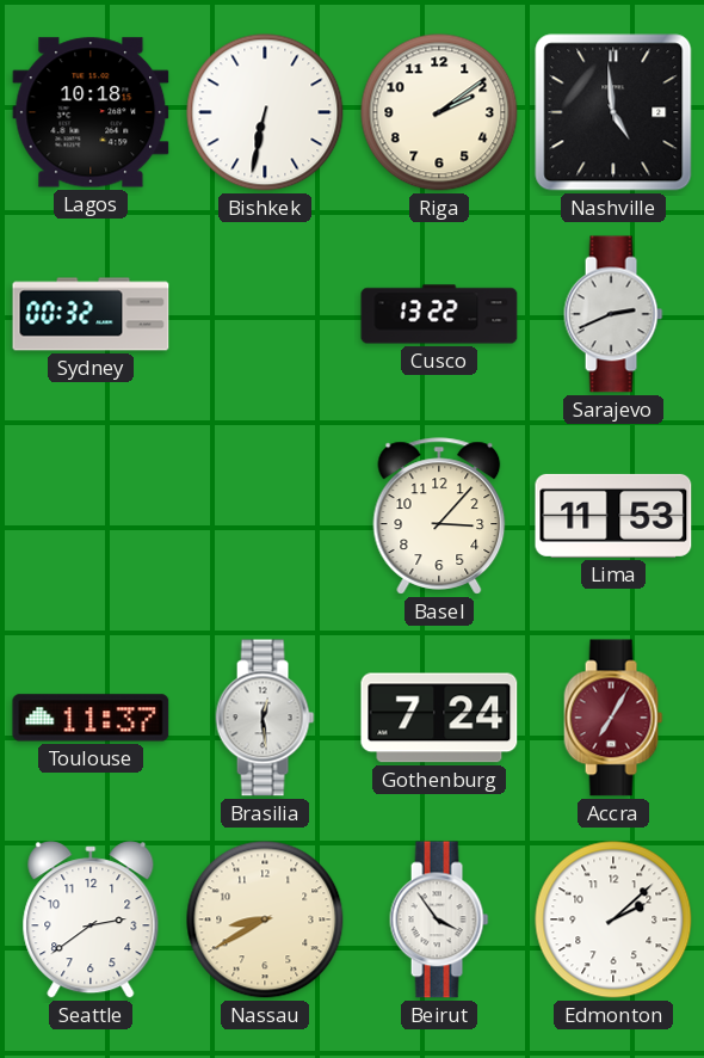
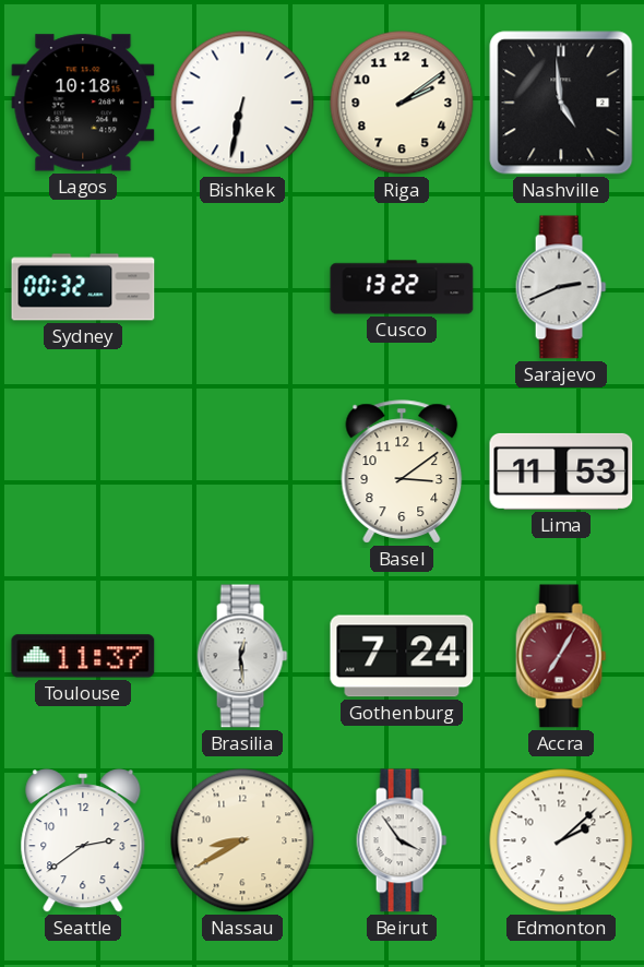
Basel: 3:07 -> 3:09
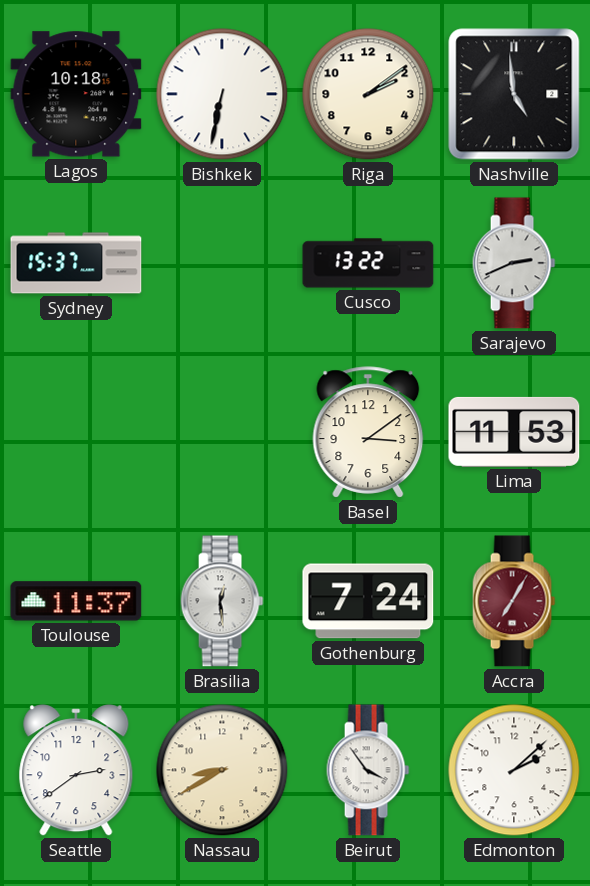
Sydney: 00:32 -> 15:37
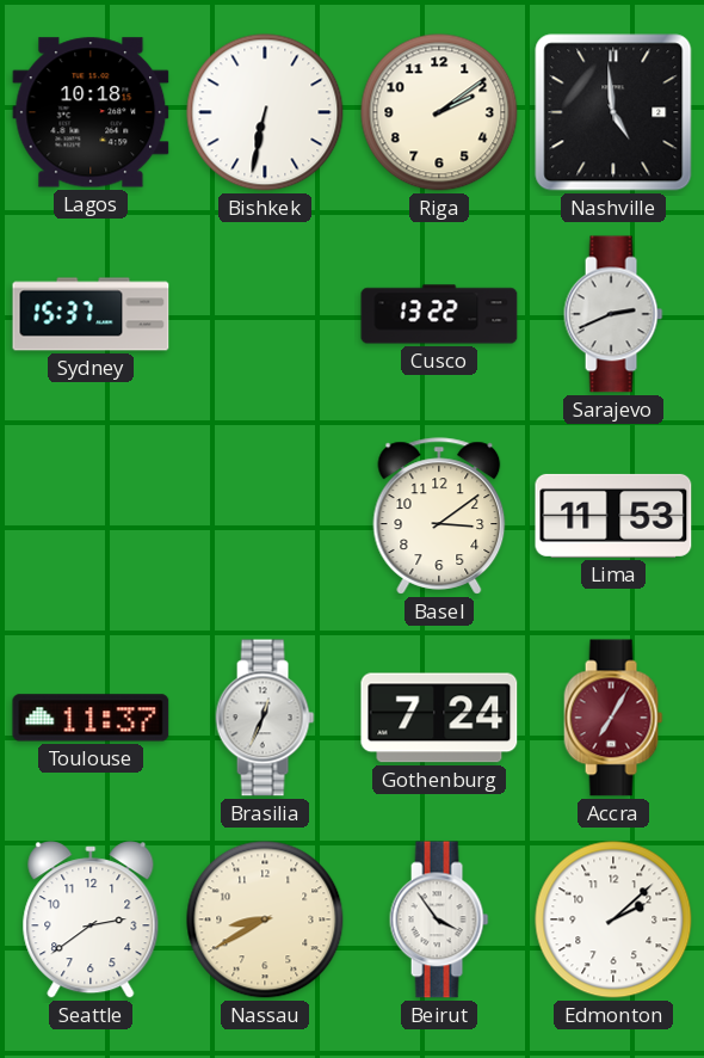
Brasilia: 12:29 -> 12:34
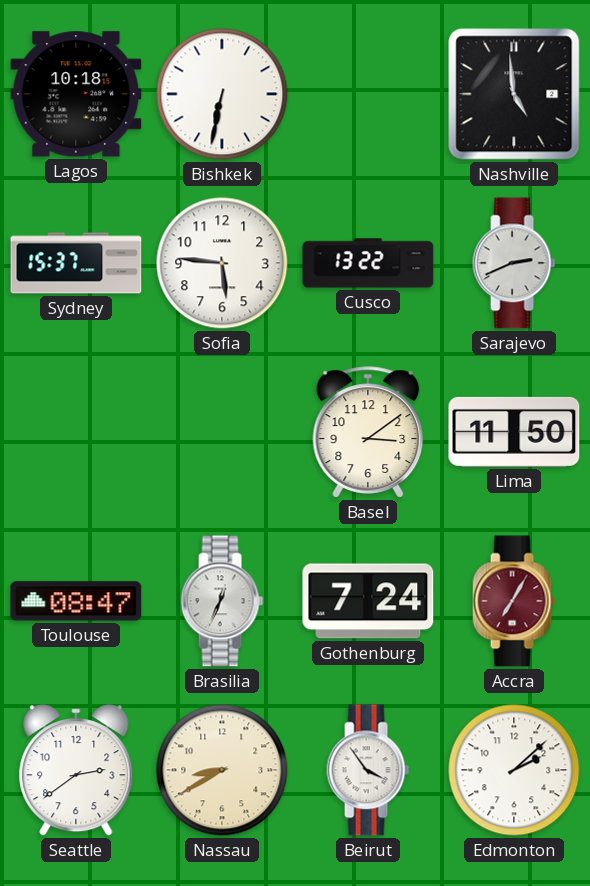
Riga: 2:09 -> none
Sofia: none -> 5:46
Lima: 11:53 -> 11:50
Toulouse: 11:37 -> 08:47
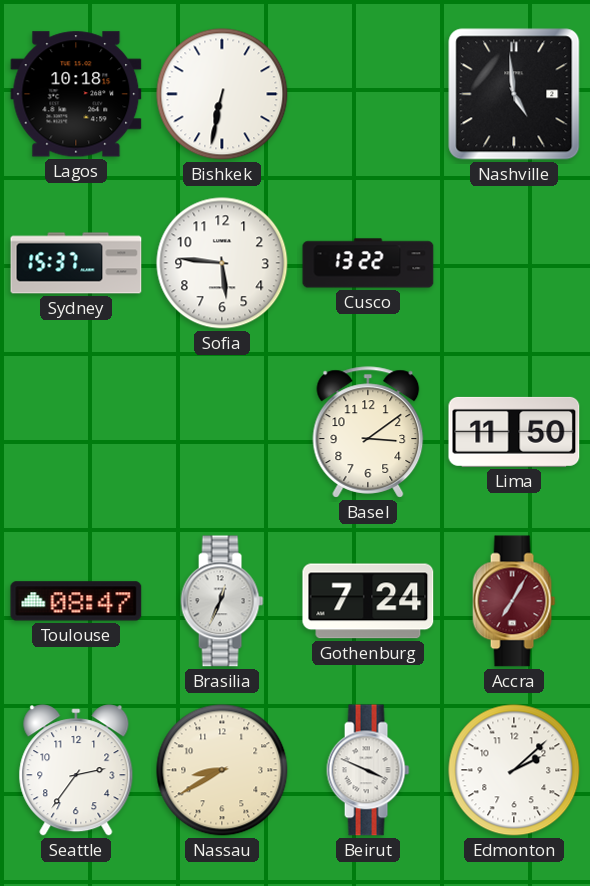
Sarajevo: 2:41 -> none
Seattle: 2:39 -> 2:36
Beirut: 3:54 -> 3:49
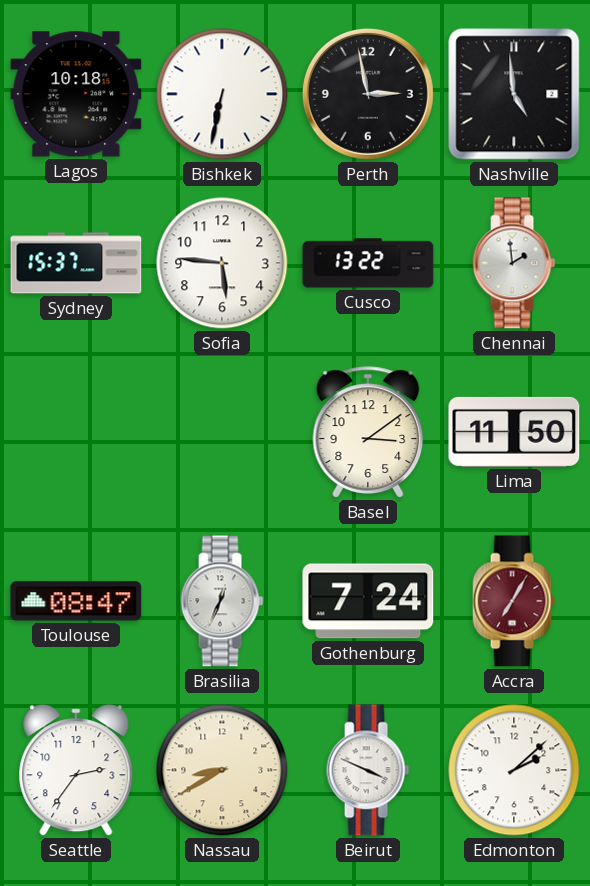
Perth: none -> 2:58
Chennai: none -> 1:59
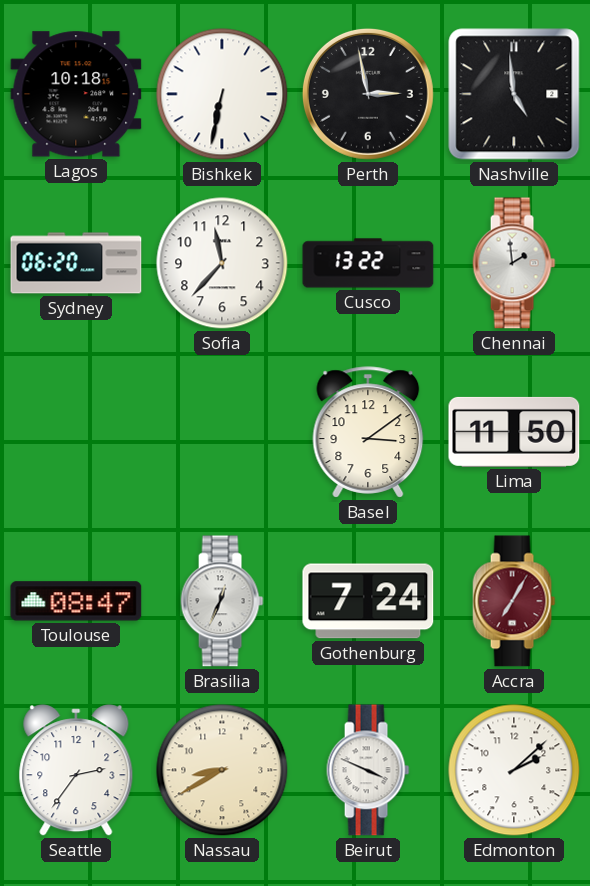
Sydney: 15:37 -> 06:20
Sofia: 5:46 -> 11:37
